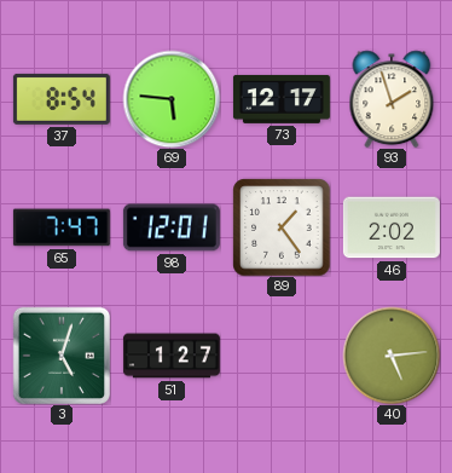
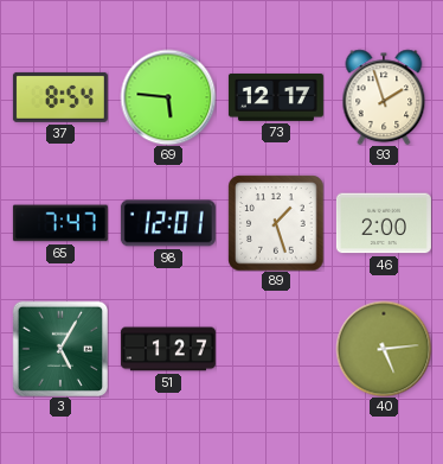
89: 1:24 -> 1:27
46: 2:02 -> 2:00
3: 5:03 -> 5:05
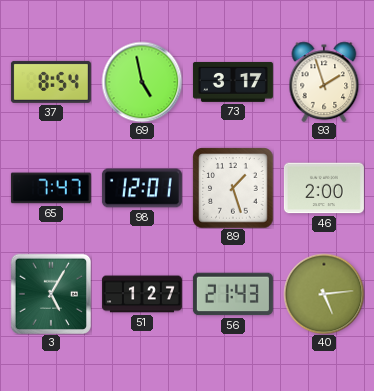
69: 5:46 -> 4:58
73: 12:17 -> 3:17
56: none -> 21:43
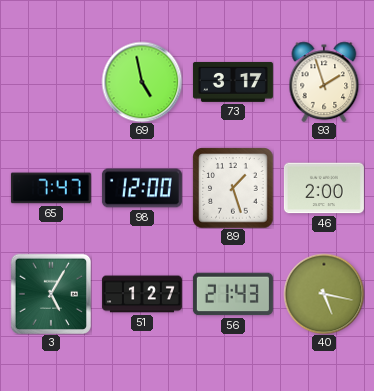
37: 8:54 -> none
98: 12:01 -> 12:00
40: 5:14 -> 5:17
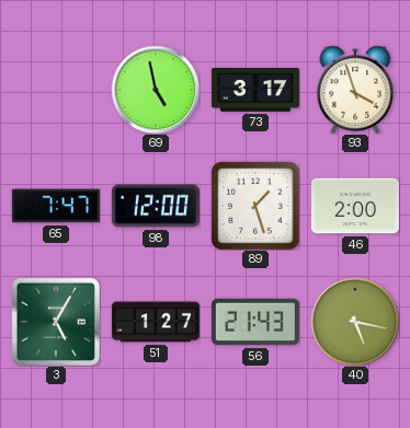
93: 1:57 -> 3:57
